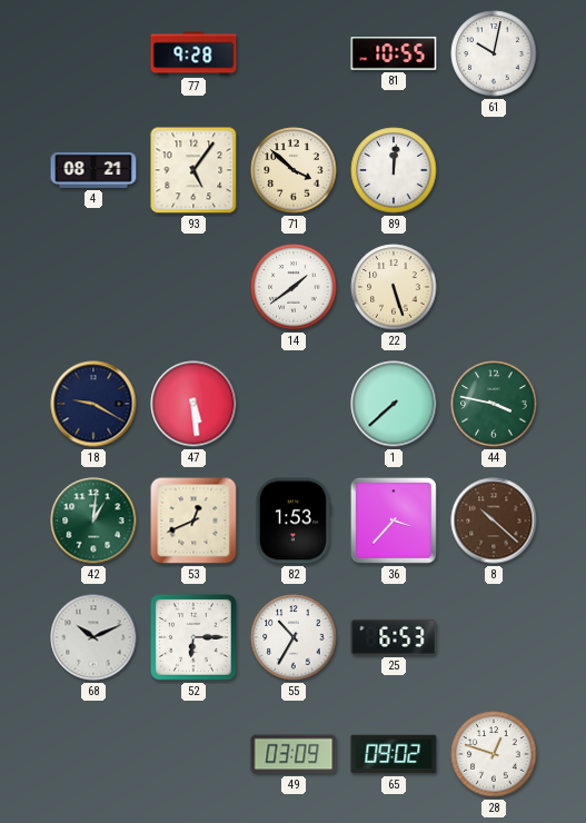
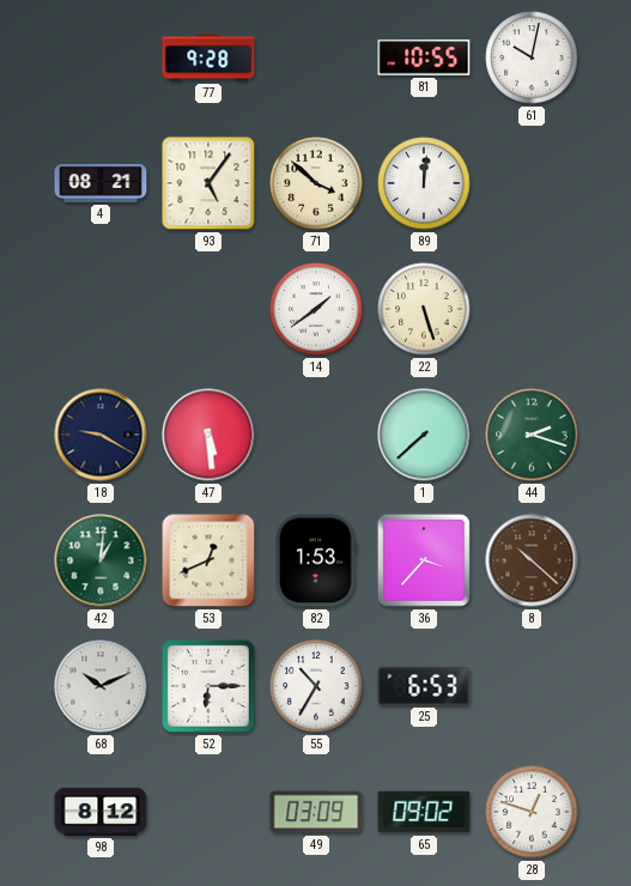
44: 3:47 -> 2:18
98: none -> 8:12
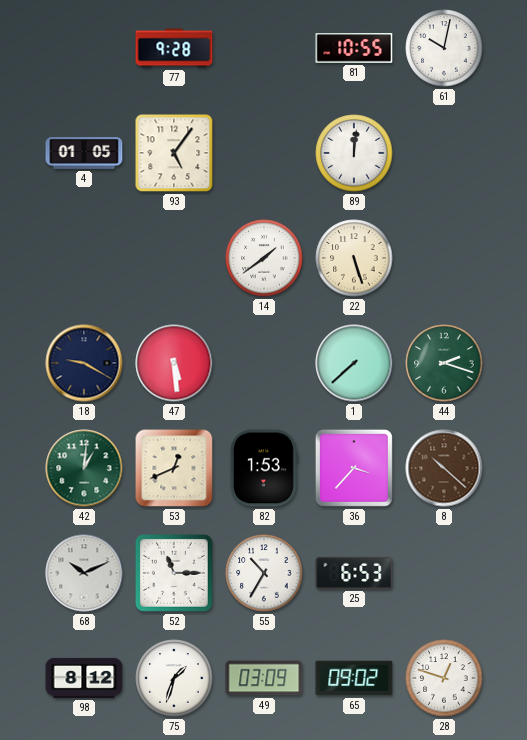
4: 08:21 -> 01:05
71: 3:52 -> none
52: 6:15 -> 11:15
75: none -> 1:33
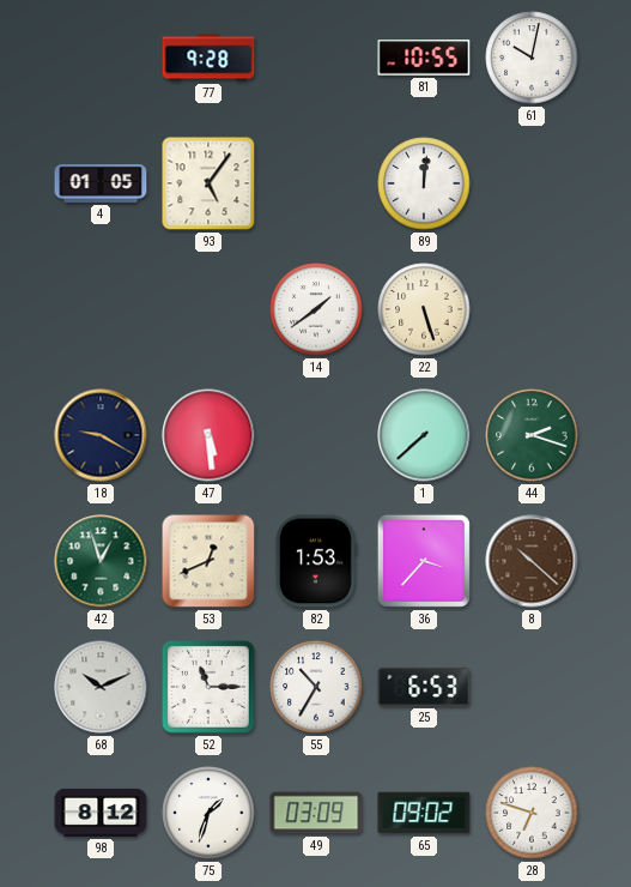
42: 1:01 -> 12:57
28: 12:48 -> 6:48
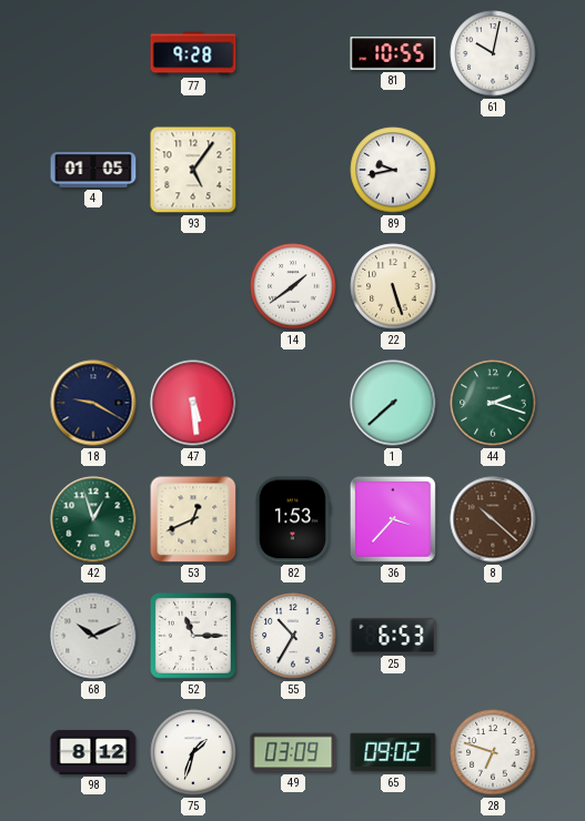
89: 12:01 -> 9:43
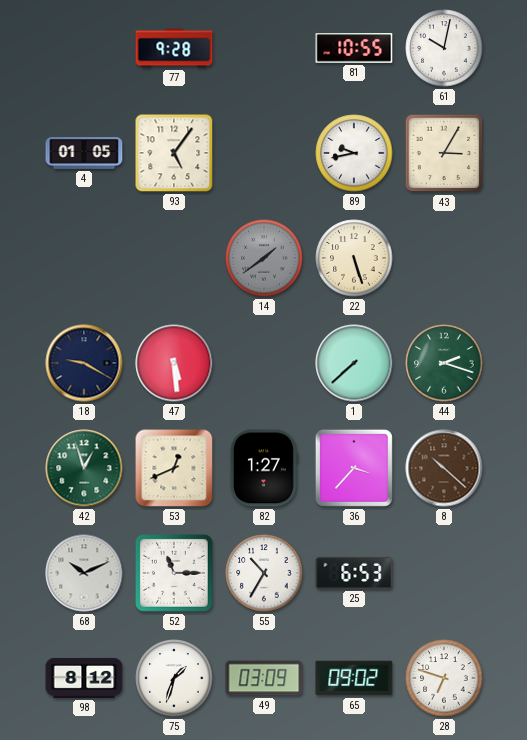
43: none -> 3:05
14 dial: white -> grey
82: 1:53 -> 1:27
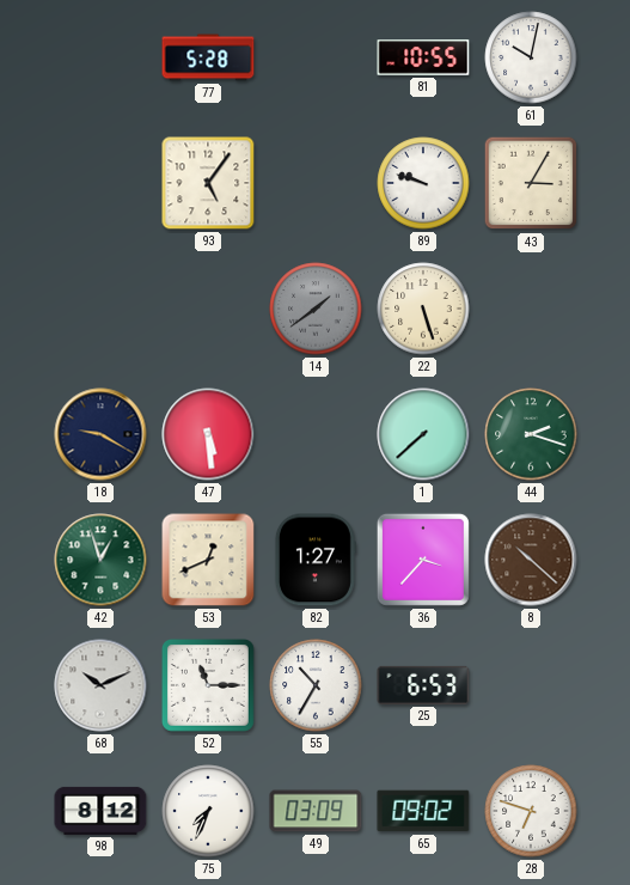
77: 9:28 -> 5:28
4: 01:05 -> none
89: 9:43 -> 9:48
75: 1:33 -> 7:34
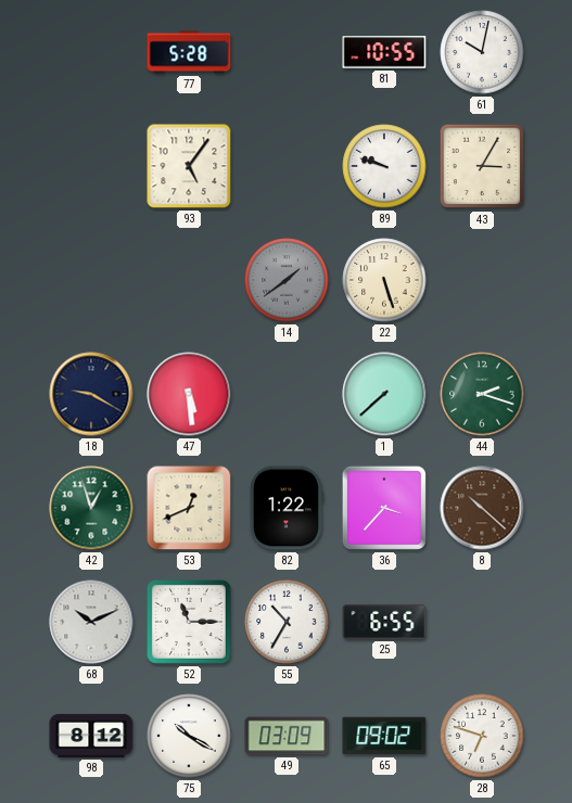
82: 1:27 -> 1:22
25: 6:53 -> 6:55
75: 7:34 -> 10:20
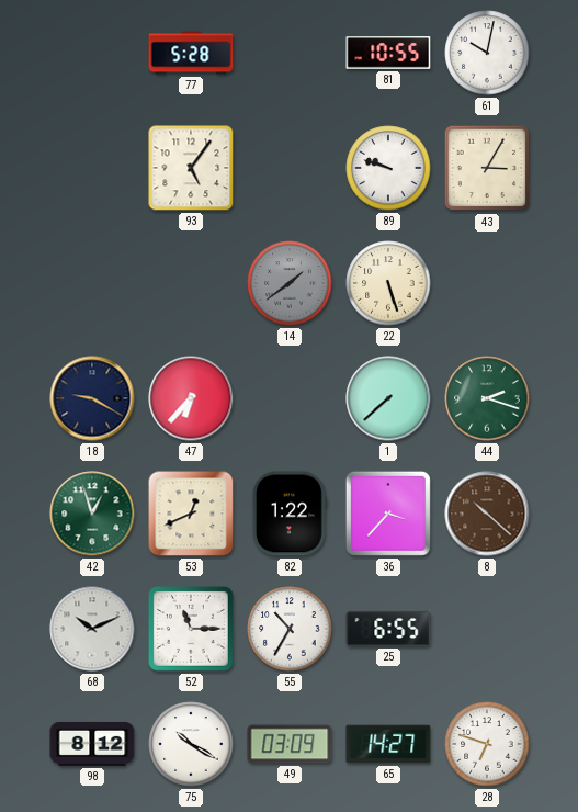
47: 5:29 -> 6:37
65: 09:02 -> 14:27
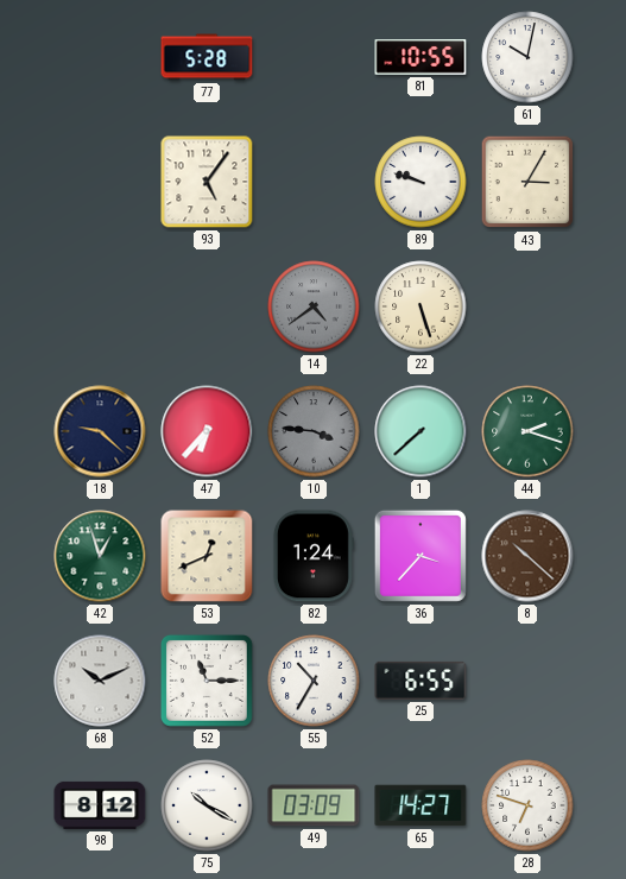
14: 1:39 -> 4:39
18: 9:20 -> 9:22
10: none -> 3:46
82: 1:22 -> 1:24
